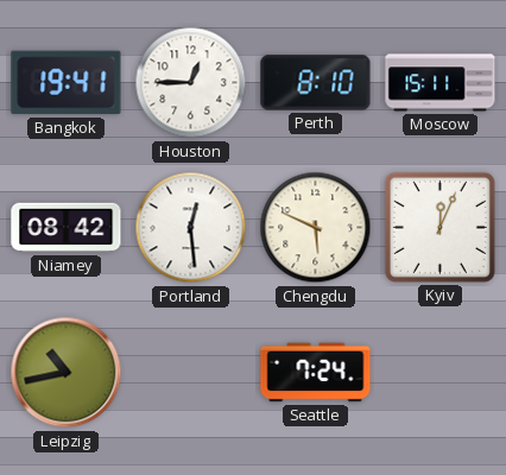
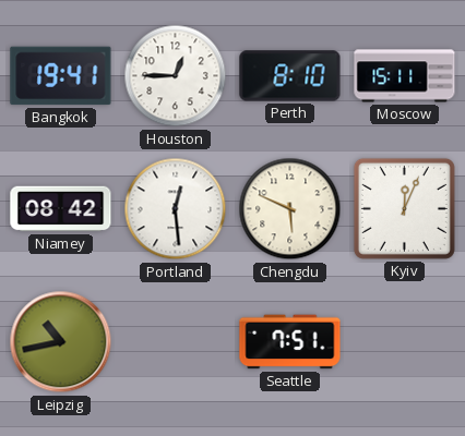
Seattle: 7:24 -> 7:51
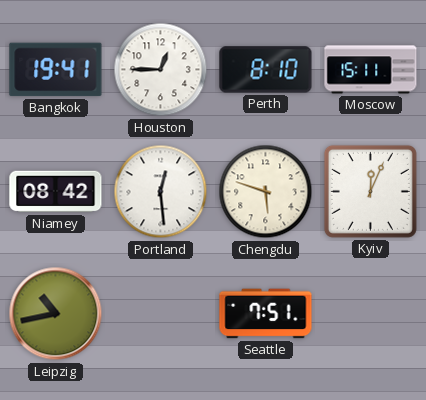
Chengdu: 5:49 -> 5:48
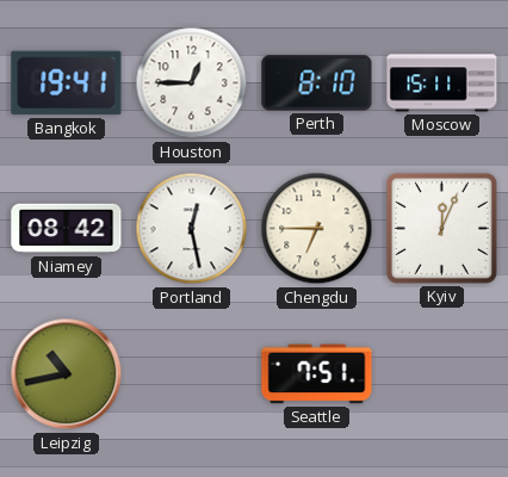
Portland: 12:29 -> 12:28
Chengdu: 5:48 -> 6:45
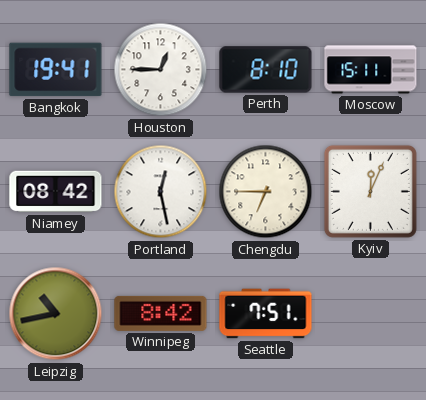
Winnipeg: none -> 8:42
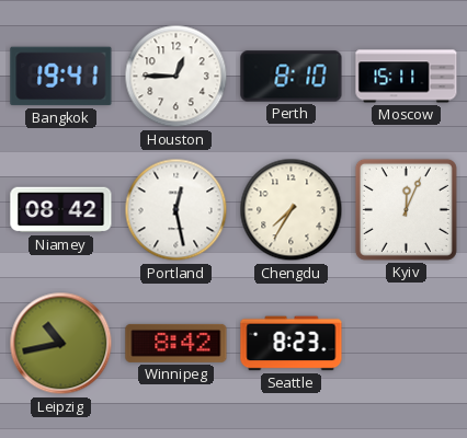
Chengdu: 6:45 -> 7:35
Seattle: 7:51 -> 8:23
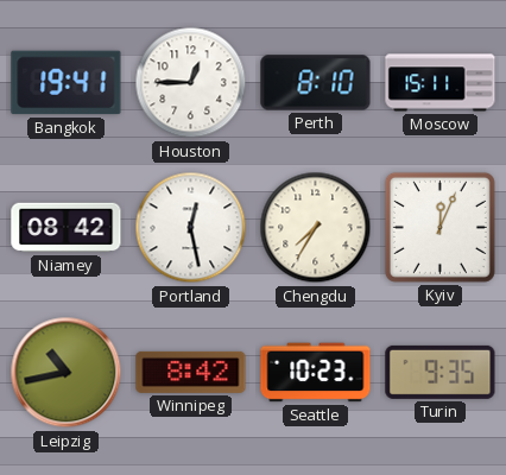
Seattle: 8:23 -> 10:23
Turin: none -> 9:35
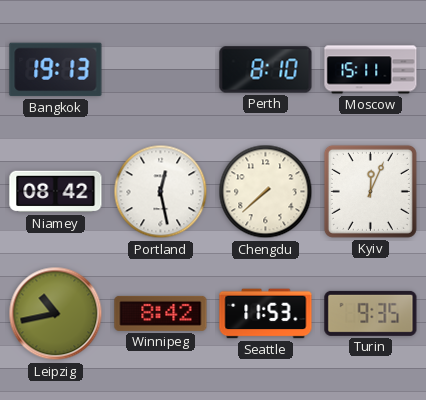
Bangkok: 19:41 -> 19:13
Houston: 12:45 -> none
Chengdu: 7:35 -> 7:38
Seattle: 10:23 -> 11:53
